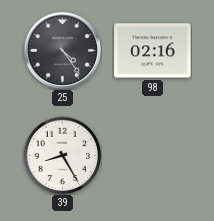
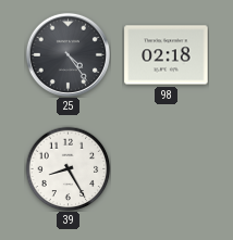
98: 02:16 -> 02:18
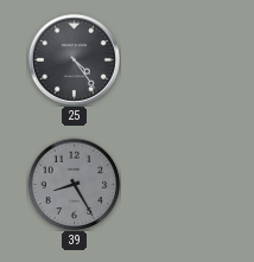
98: 02:18 -> none
39 dial: white -> grey
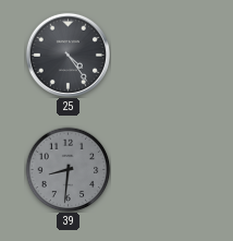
39: 8:25 -> 8:31
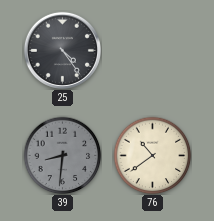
76: none -> 10:39
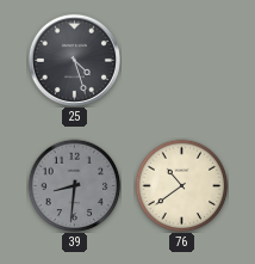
25: 4:24 -> 4:27
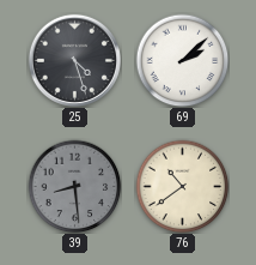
69: none -> 2:08
39: 8:31 -> 8:29
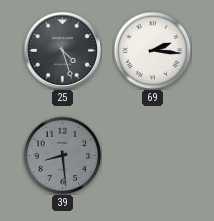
69: 2:08 -> 2:16
76: 10:39 -> none
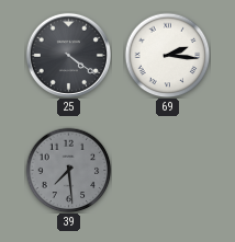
25: 4:27 -> 4:21
39: 8:29 -> 7:29
